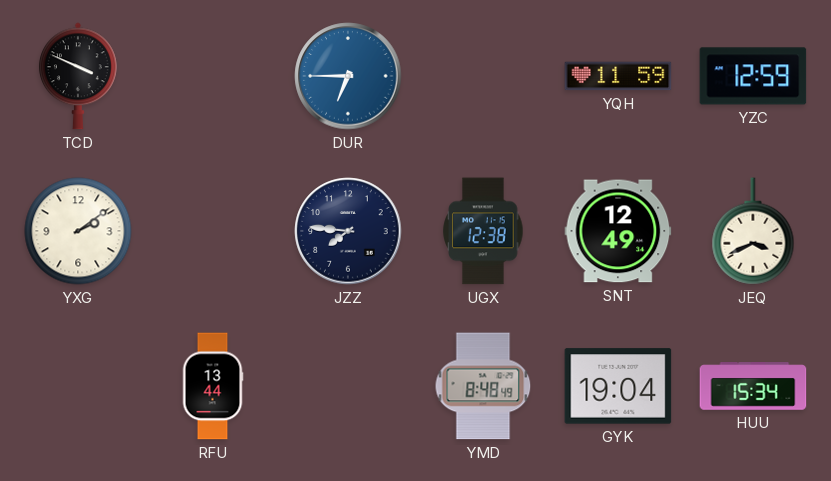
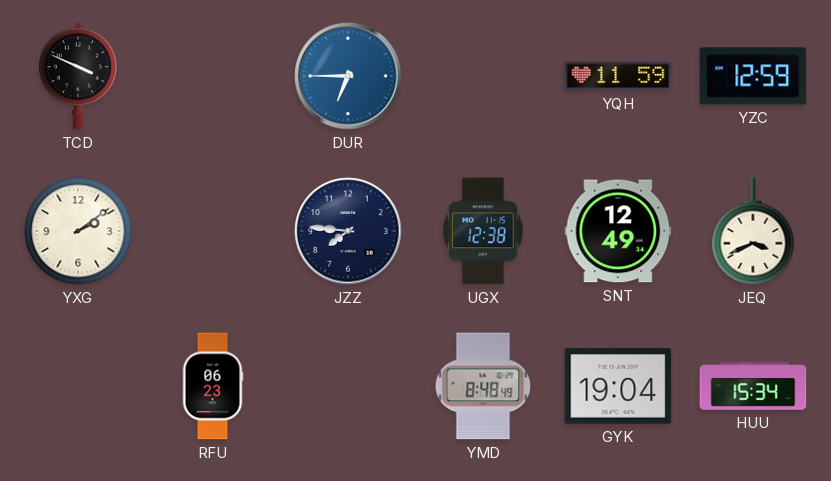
RFU: 13:44 -> 06:23
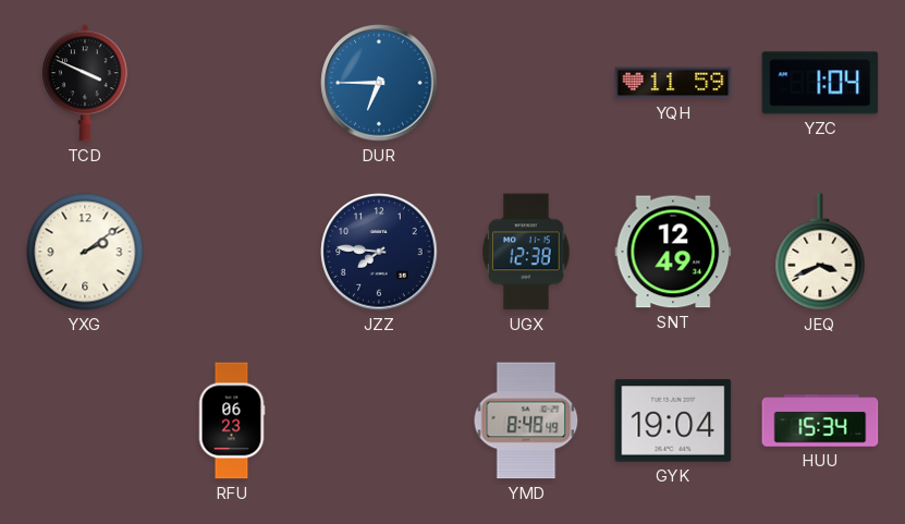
YZC: 12:59 -> 1:04
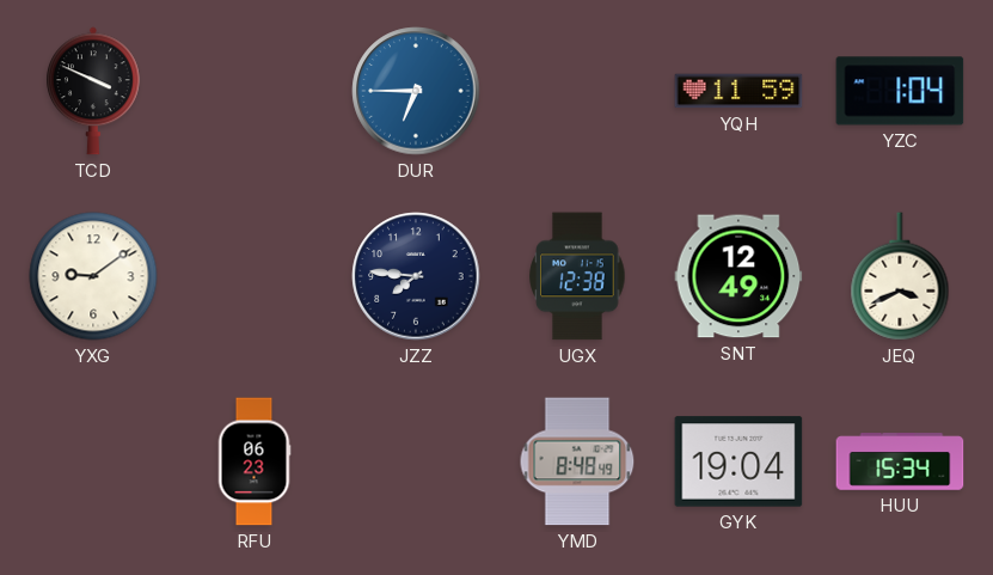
YXG: 2:09 -> 9:09
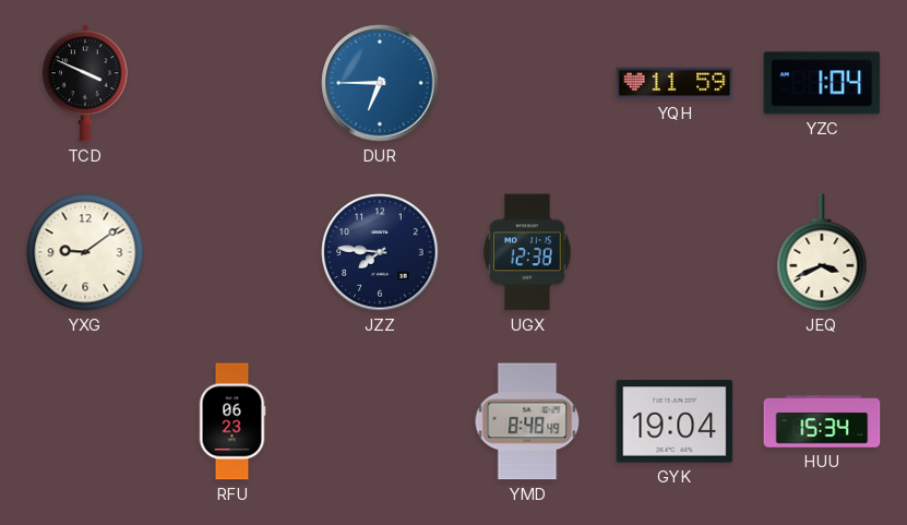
SNT: 12:49 -> none
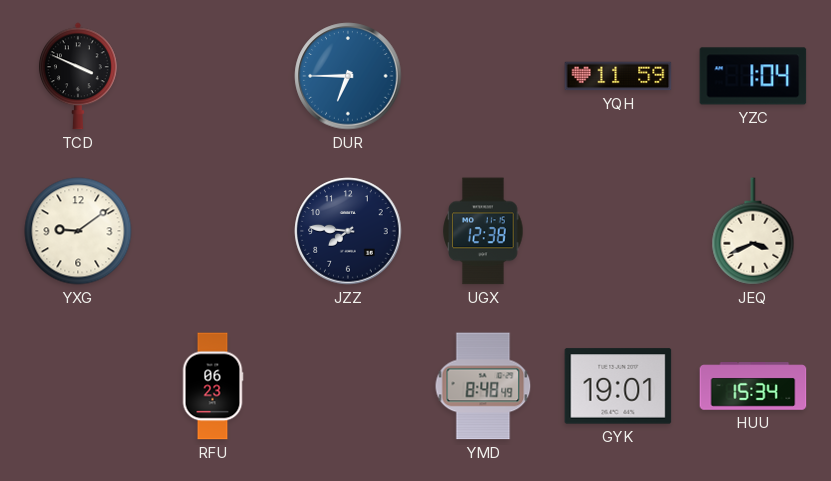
GYK: 19:04 -> 19:01
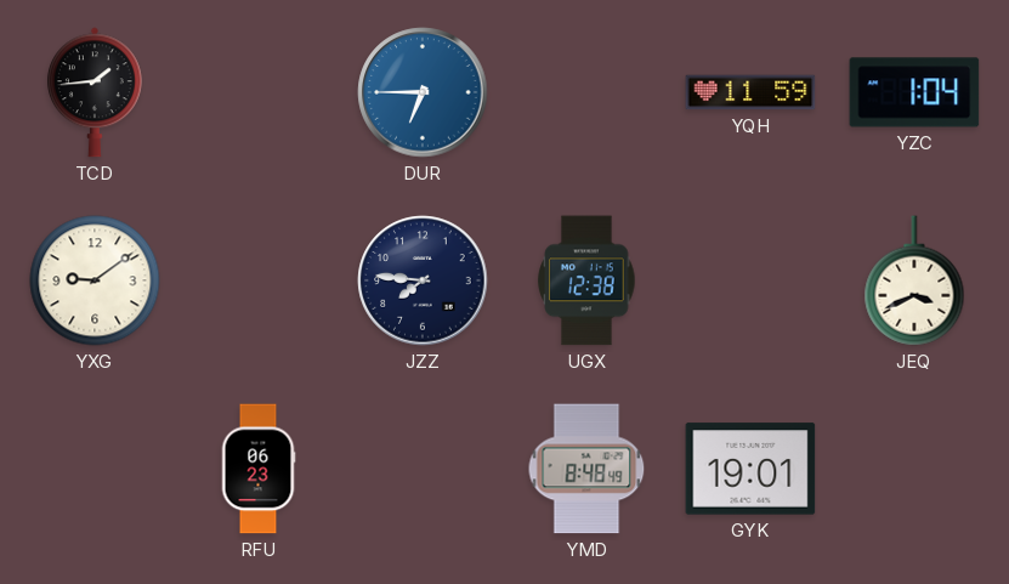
TCD: 3:49 -> 1:44
HUU: 15:34 -> none
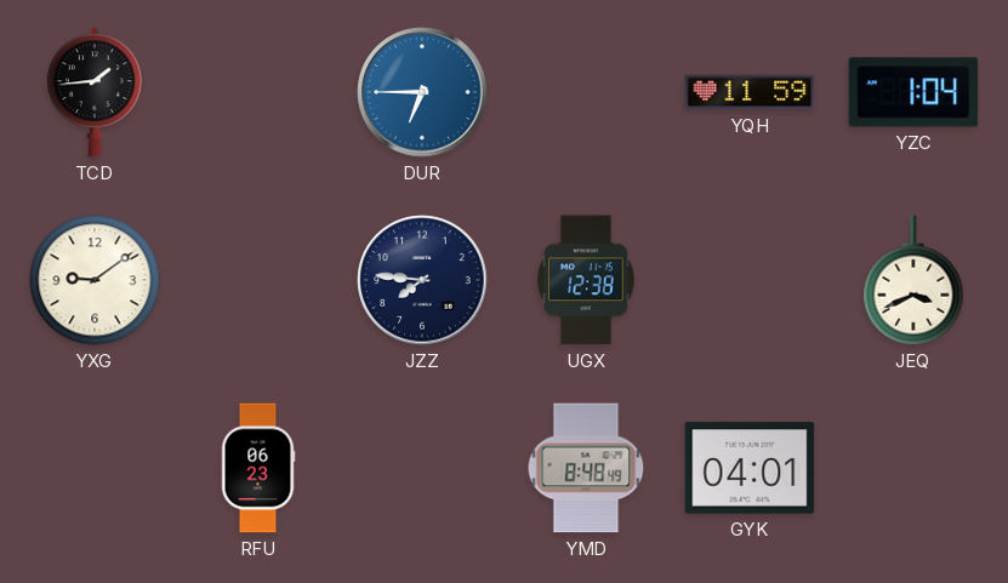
GYK: 19:01 -> 04:01
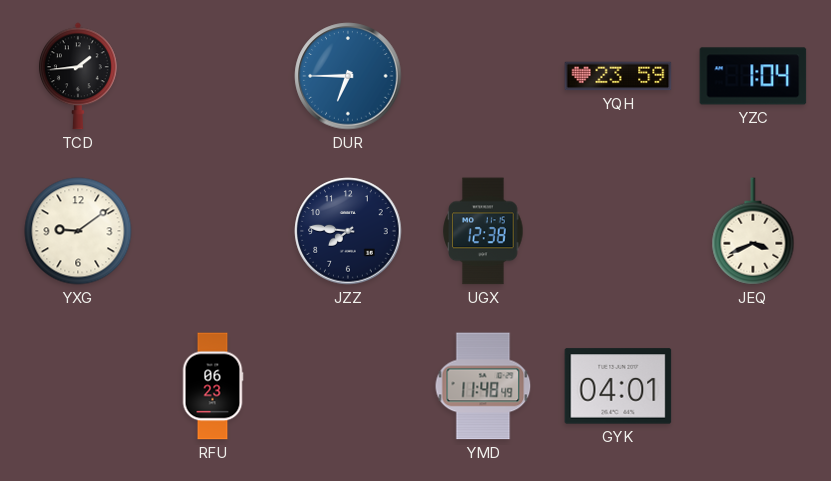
YQH: 11:59 -> 23:59
YMD: 8:48 -> 11:48
